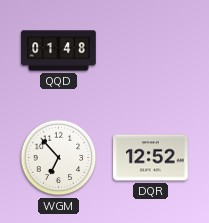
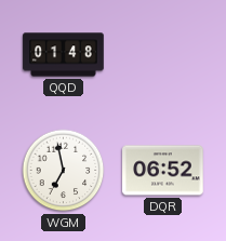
WGM: 6:53 -> 6:58
DQR: 12:52 -> 06:52
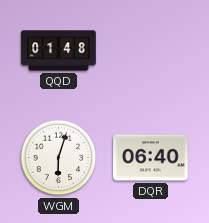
WGM: 6:58 -> 6:03
DQR: 06:52 -> 06:40
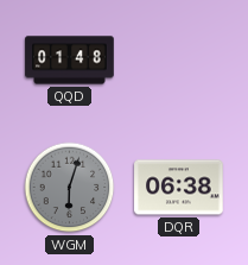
WGM dial: white -> grey
DQR: 06:40 -> 06:38
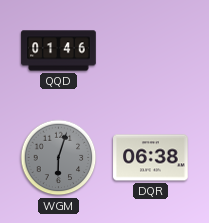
QQD: 01:48 -> 01:46
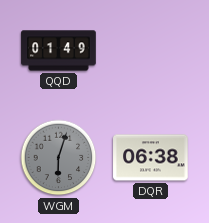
QQD: 01:46 -> 01:49
